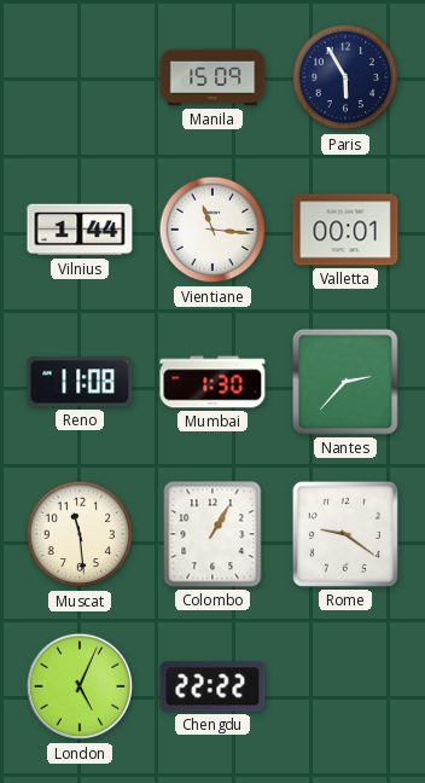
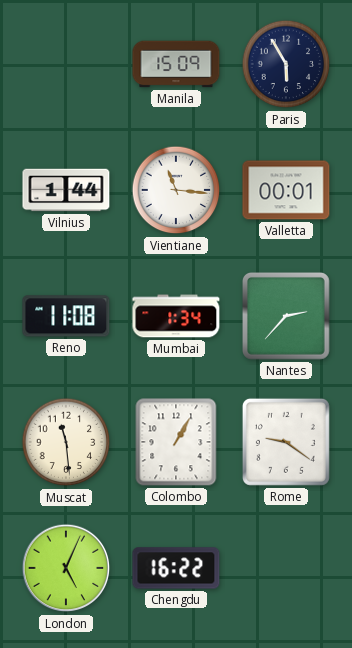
Mumbai: 1:30 -> 1:34
Chengdu: 22:22 -> 16:22
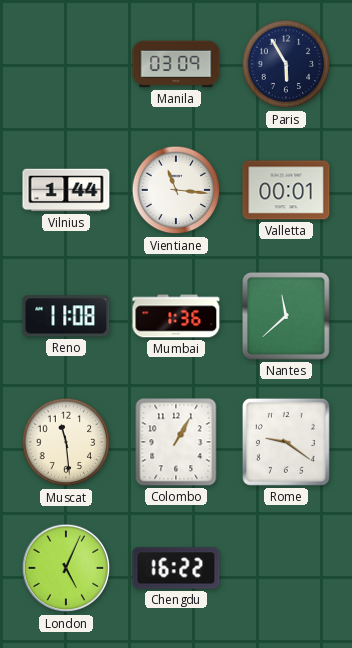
Manila: 15:09 -> 03:09
Mumbai: 1:34 -> 1:36
Nantes: 2:37 -> 11:38
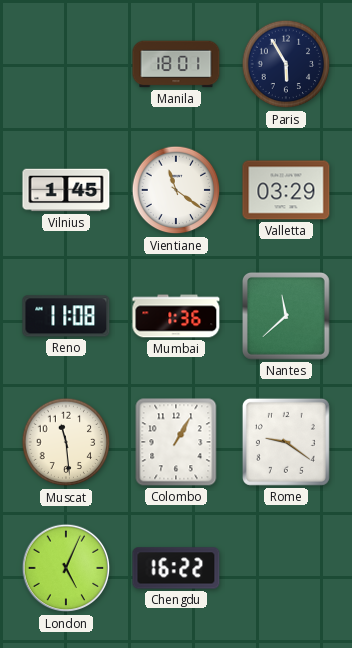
Manila: 03:09 -> 18:01
Vilnius: 1:44 -> 1:45
Vientiane: 11:16 -> 11:21
Valletta: 00:01 -> 03:29
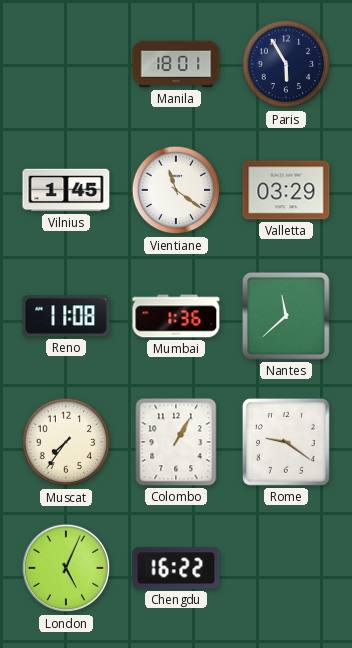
Muscat: 11:29 -> 7:36
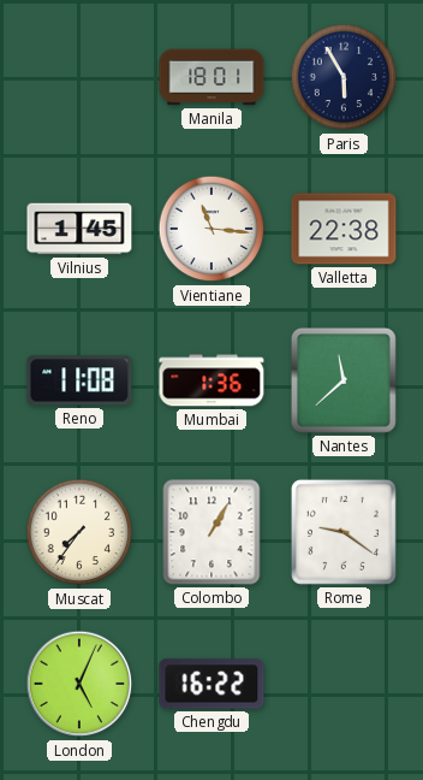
Vientiane: 11:21 -> 11:16
Valletta: 03:29 -> 22:38
